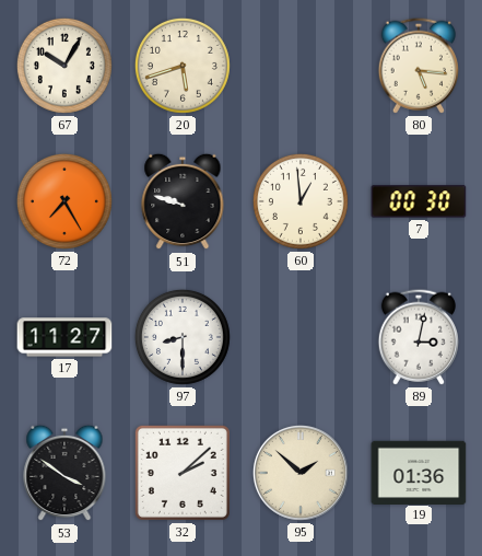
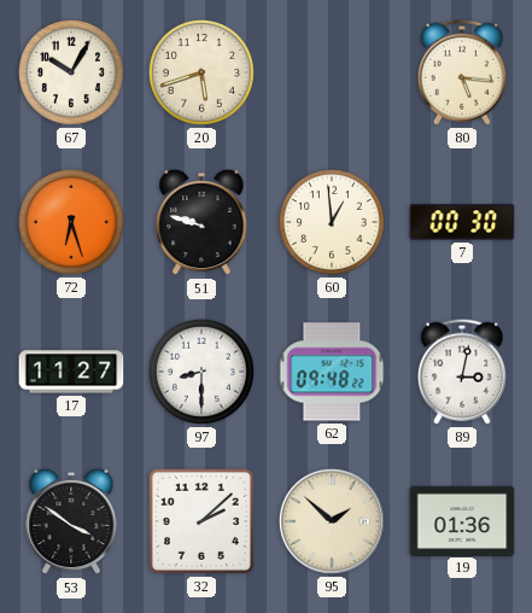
72: 7:25 -> 6:27
62: none -> 09:48
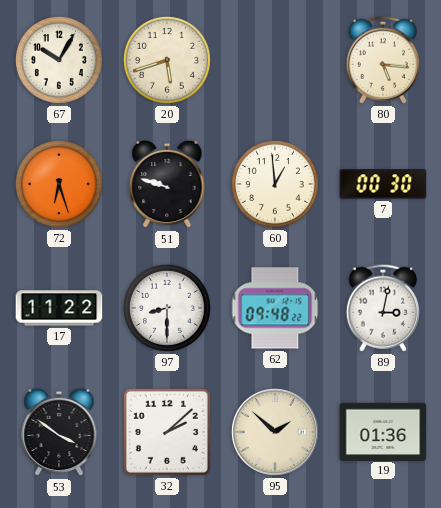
17: 11:27 -> 11:22
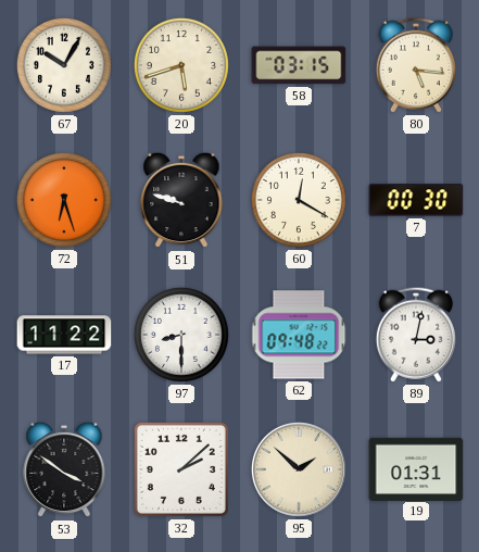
58: none -> 03:15
60: 12:59 -> 12:20
19: 01:36 -> 01:31
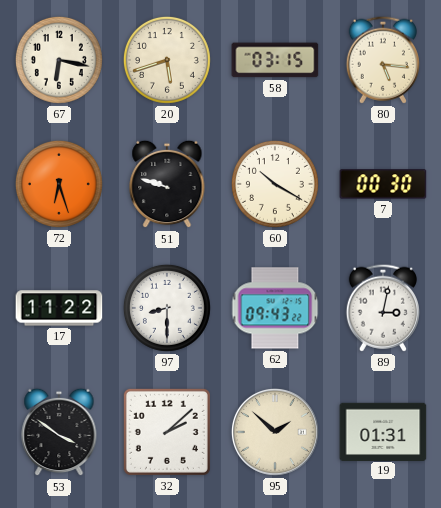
67: 10:05 -> 6:17
60: 12:20 -> 10:20
62: 09:48 -> 09:43
